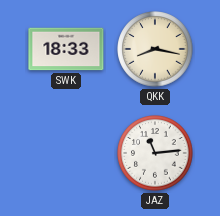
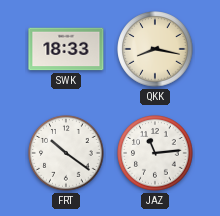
FRT: none -> 10:21
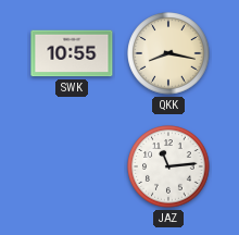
SWK: 18:33 -> 10:55
FRT: 10:21 -> none
